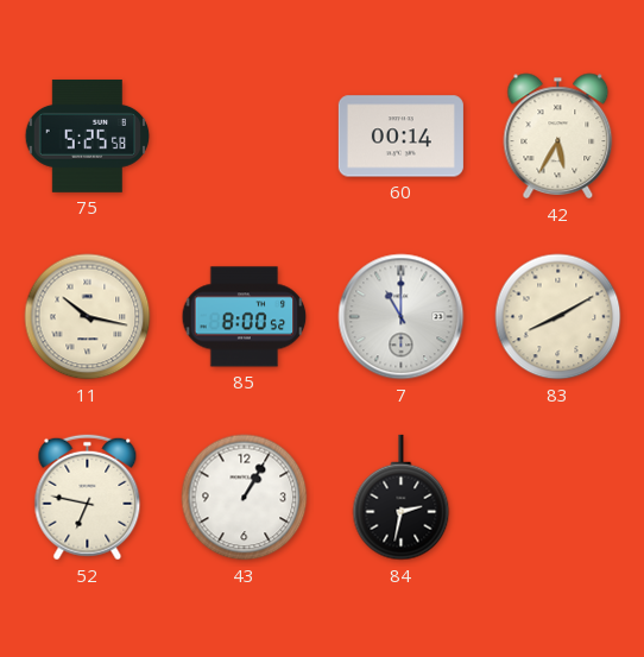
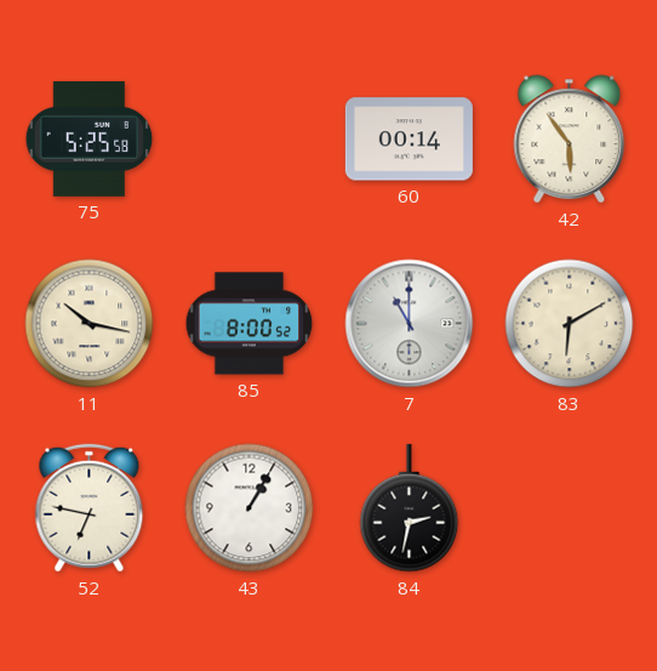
42: 5:35 -> 5:54
83: 8:10 -> 6:10
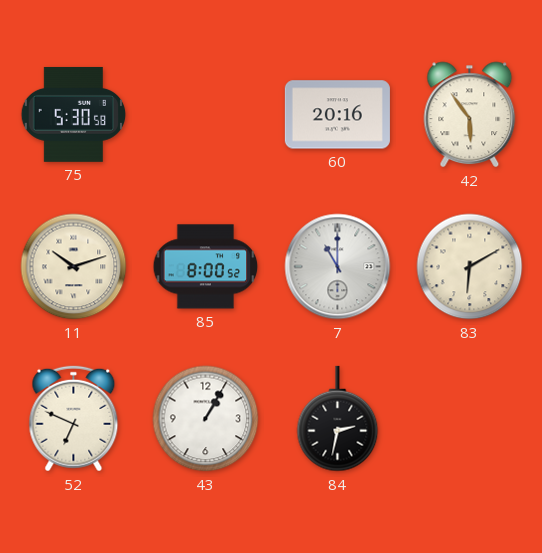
75: 5:25 -> 5:30
60: 00:14 -> 20:16
11: 10:17 -> 10:12
52: 6:47 -> 6:49
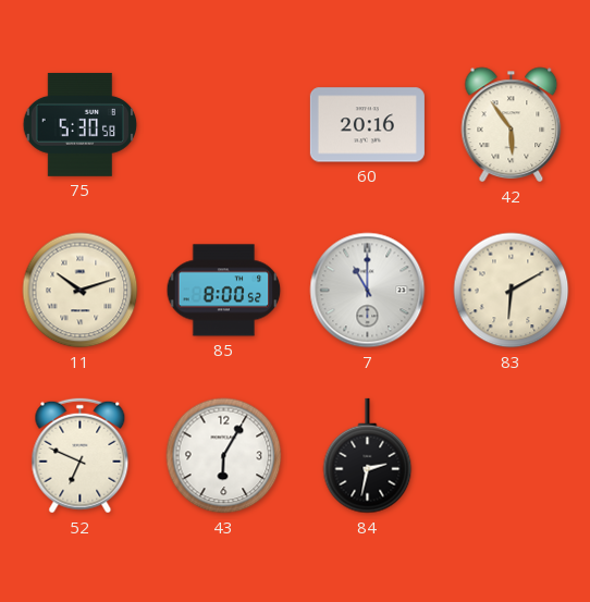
43: 1:05 -> 6:05
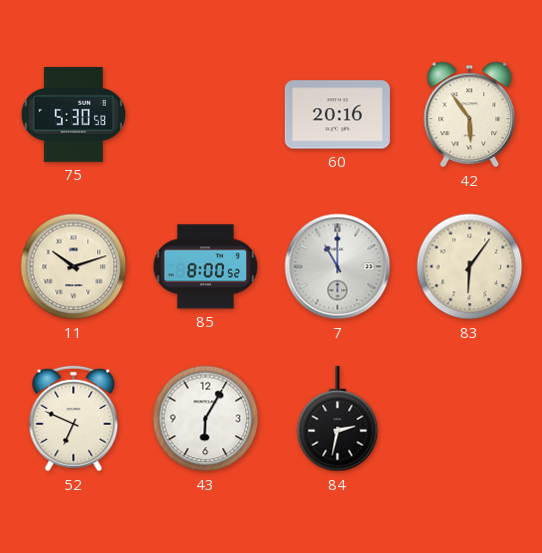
83: 6:10 -> 6:06
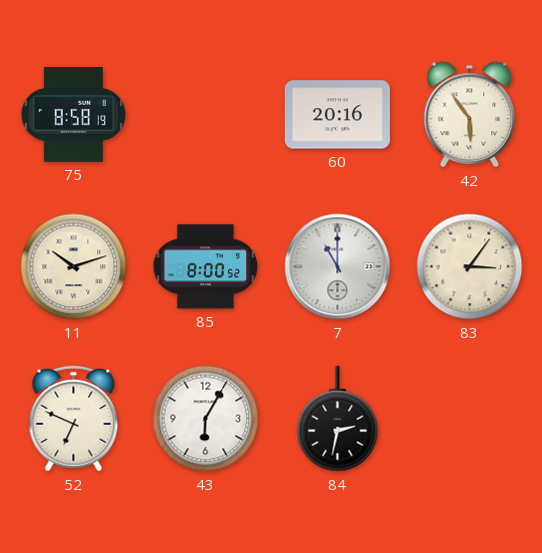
75: 5:30 -> 8:58
83: 6:06 -> 3:06
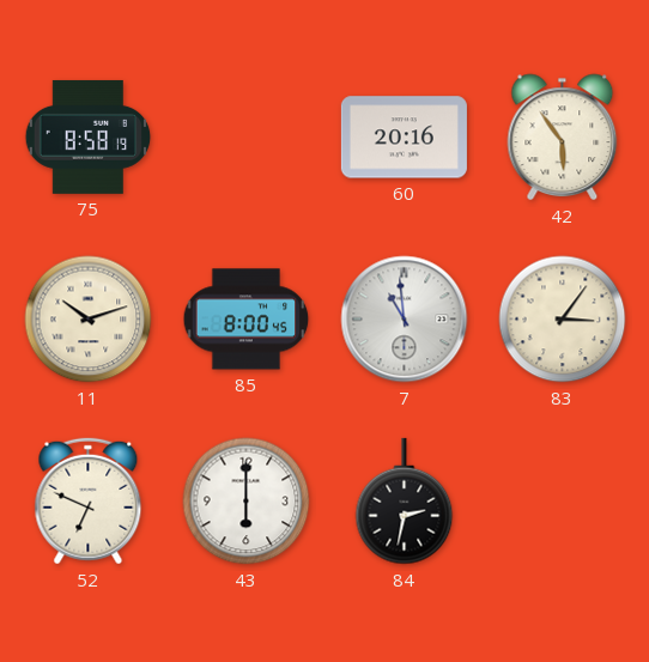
85: 8:00:52 -> 8:00:45
7: 11:00 -> 10:59
43: 6:05 -> 6:00
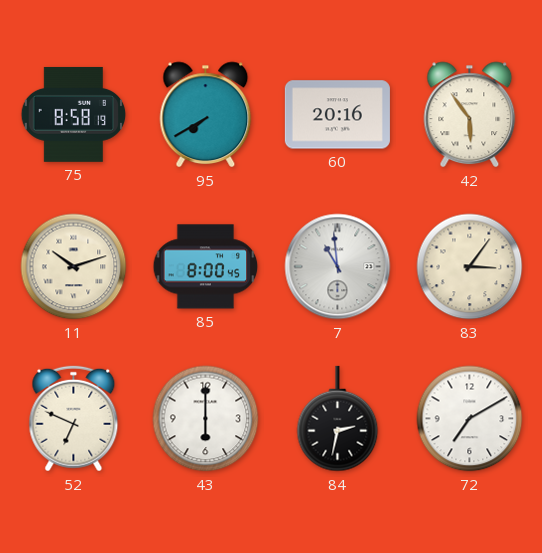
95: none -> 7:40
72: none -> 7:10
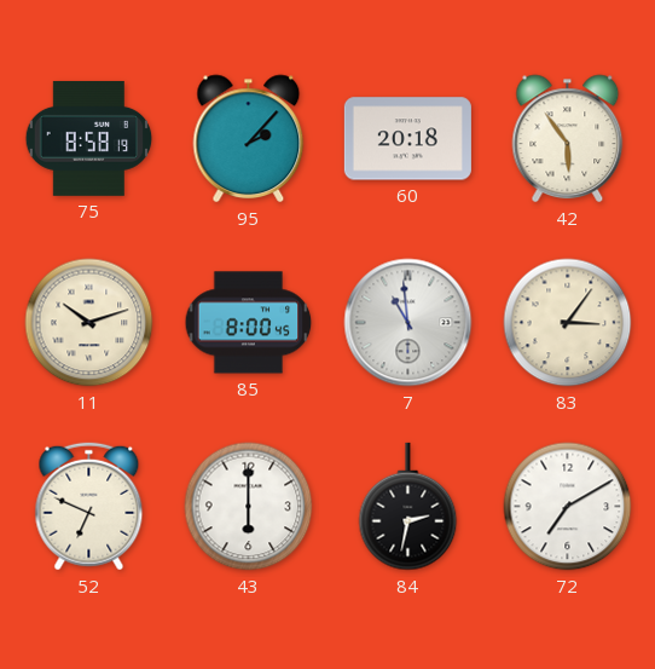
95: 7:40 -> 2:07
60: 20:16 -> 20:18
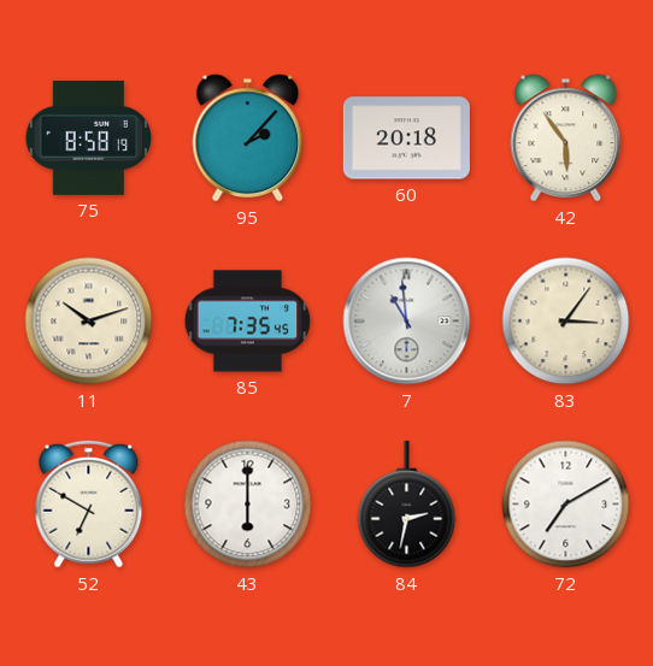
85: 8:00 -> 7:35
52: 6:49 -> 6:50
